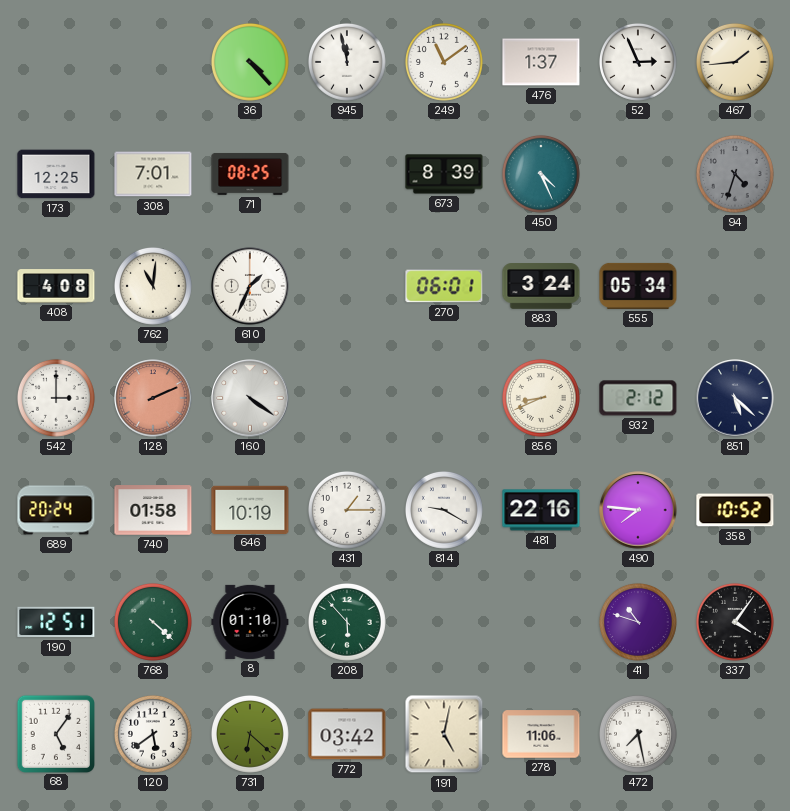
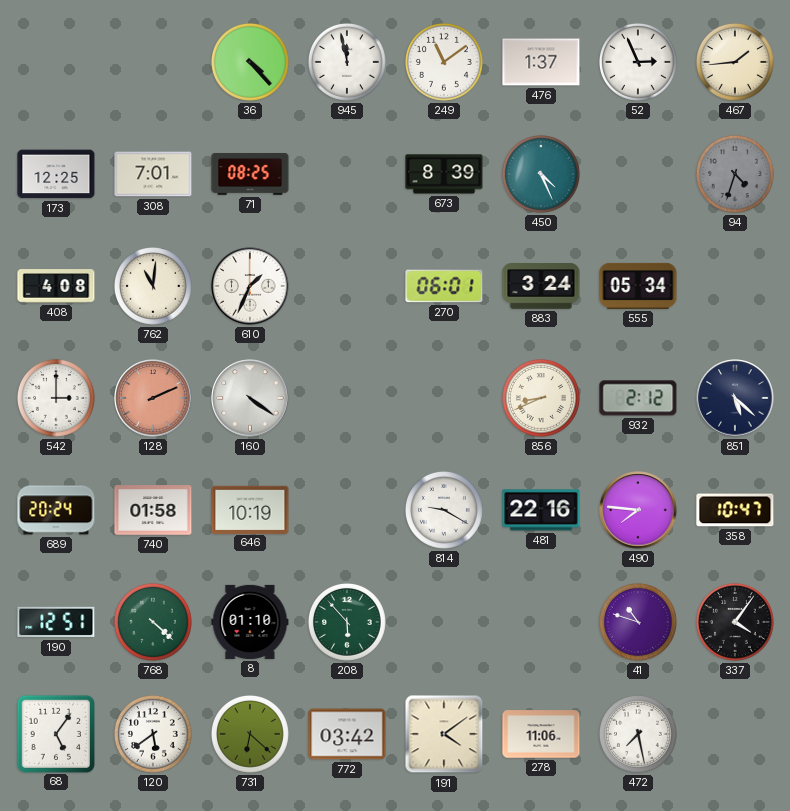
431: 1:15 -> none
358: 10:52 -> 10:47
191: 5:02 -> 4:09
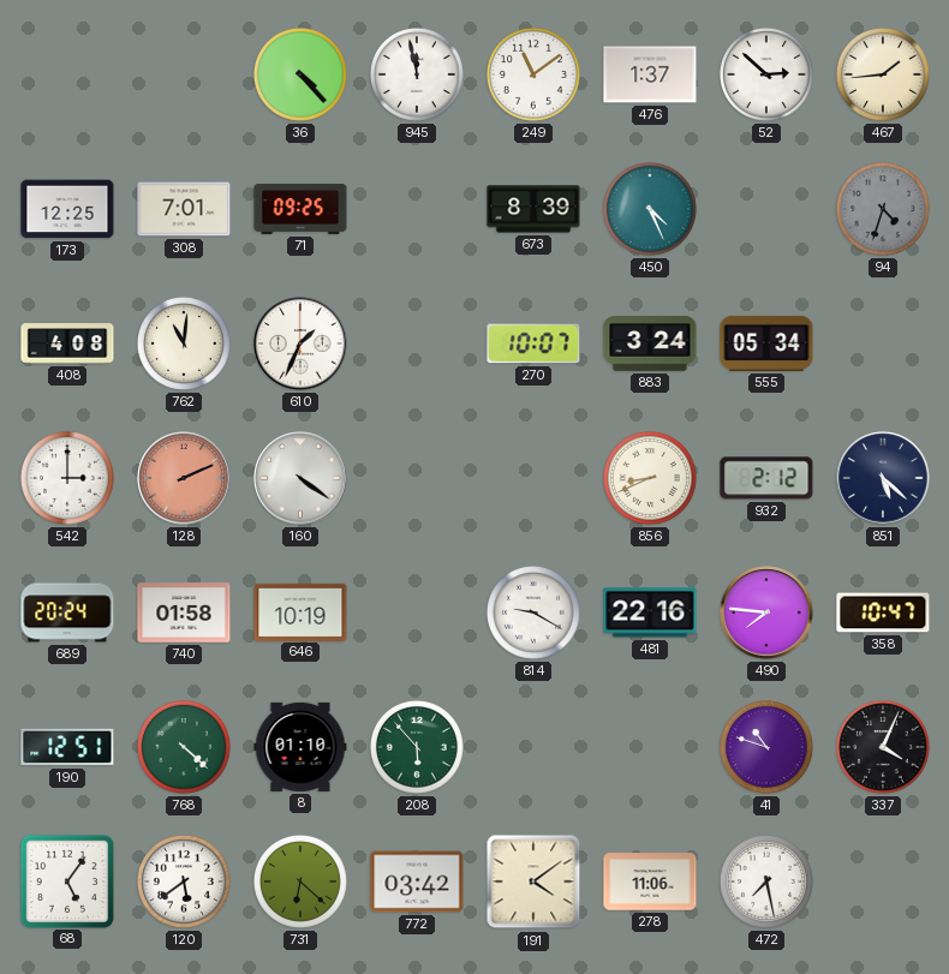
52: 2:56 -> 2:52
71: 08:25 -> 09:25
270: 06:01 -> 10:07
337: 4:06 -> 4:04
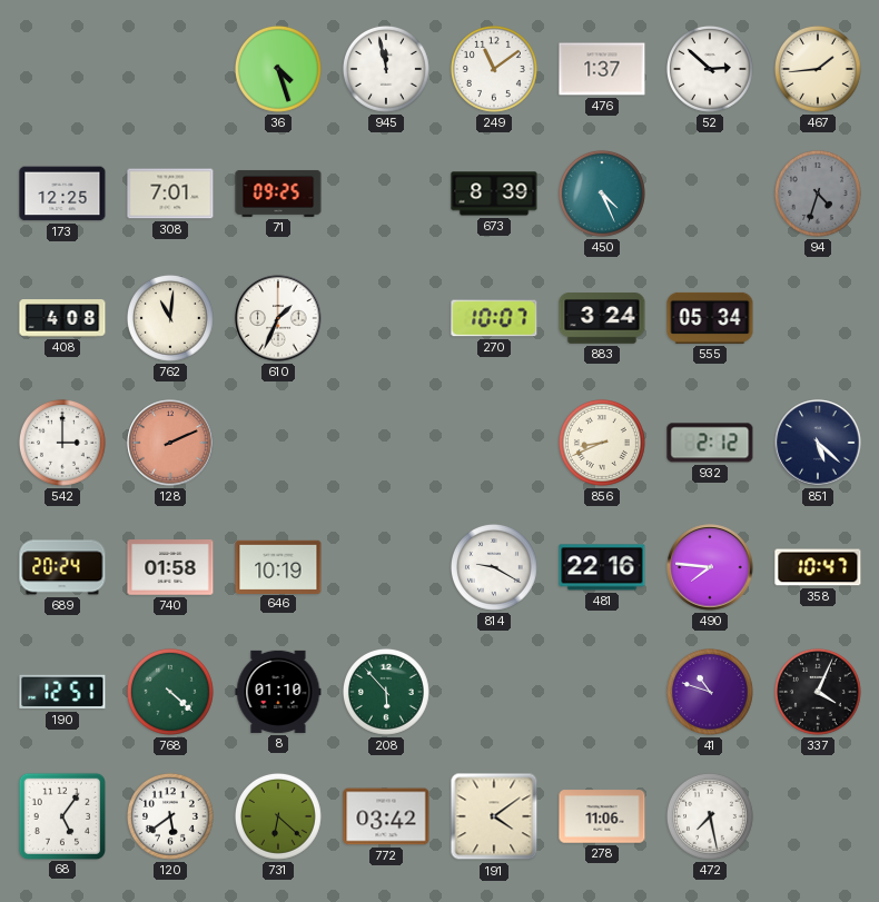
36: 4:23 -> 4:27
160: 4:21 -> none
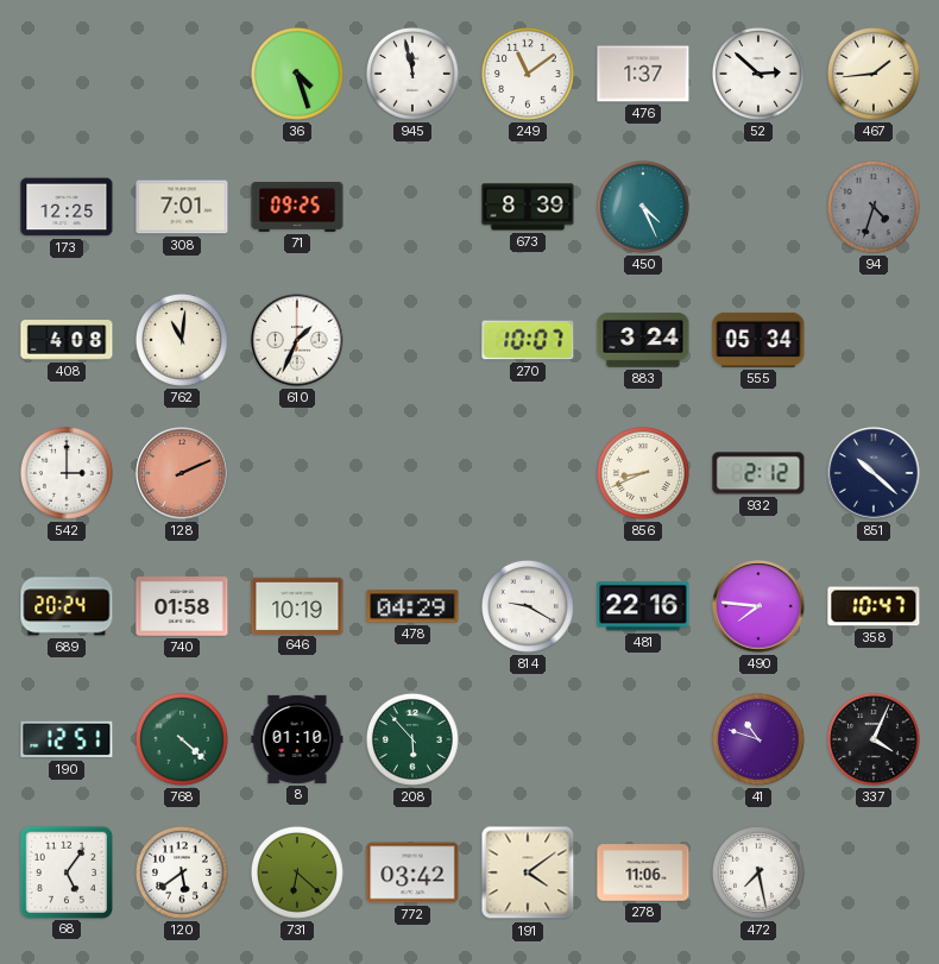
851: 5:22 -> 10:22
478: none -> 04:29
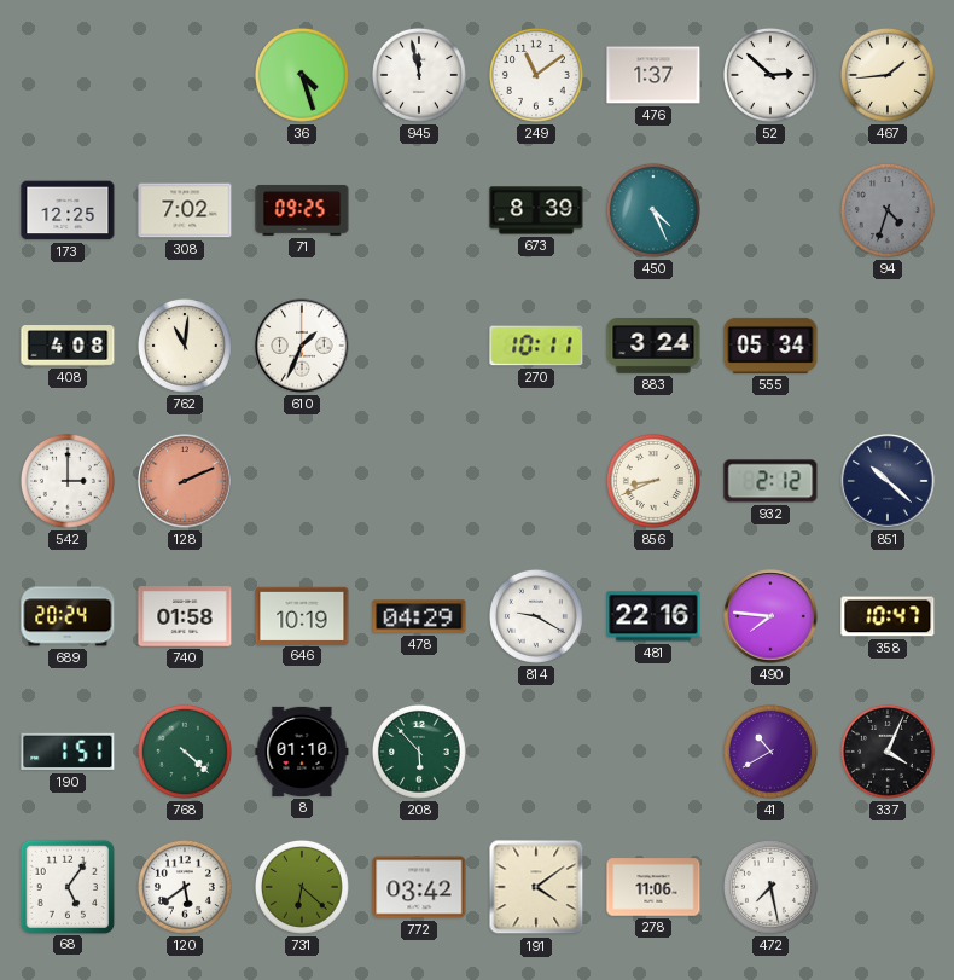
308: 7:01 -> 7:02
270: 10:07 -> 10:11
190: 12:51 -> 1:51
41: 10:48 -> 10:40
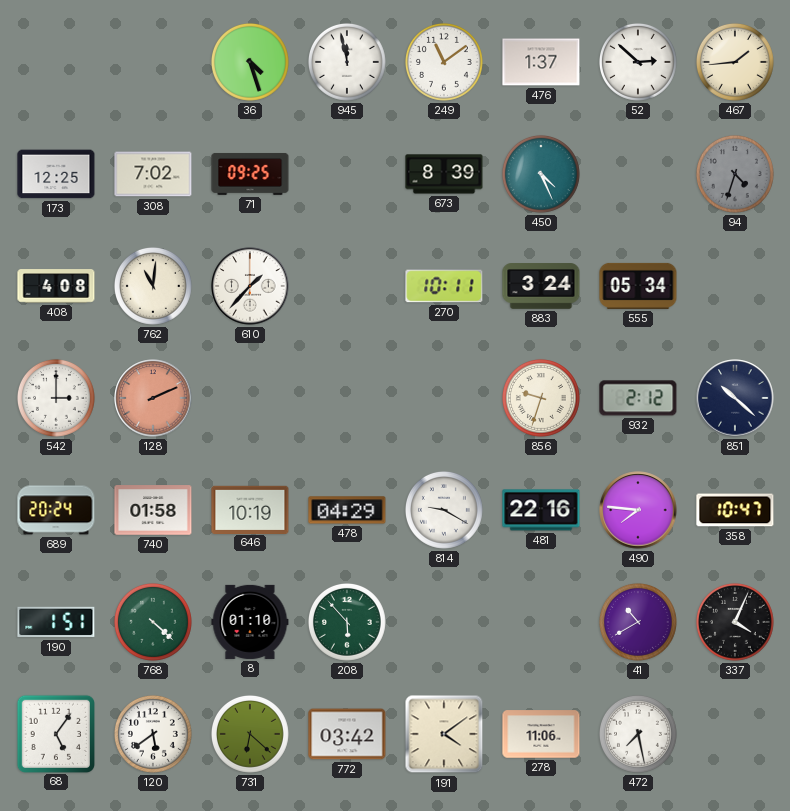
610: 1:34 -> 1:37
856: 8:41 -> 9:33
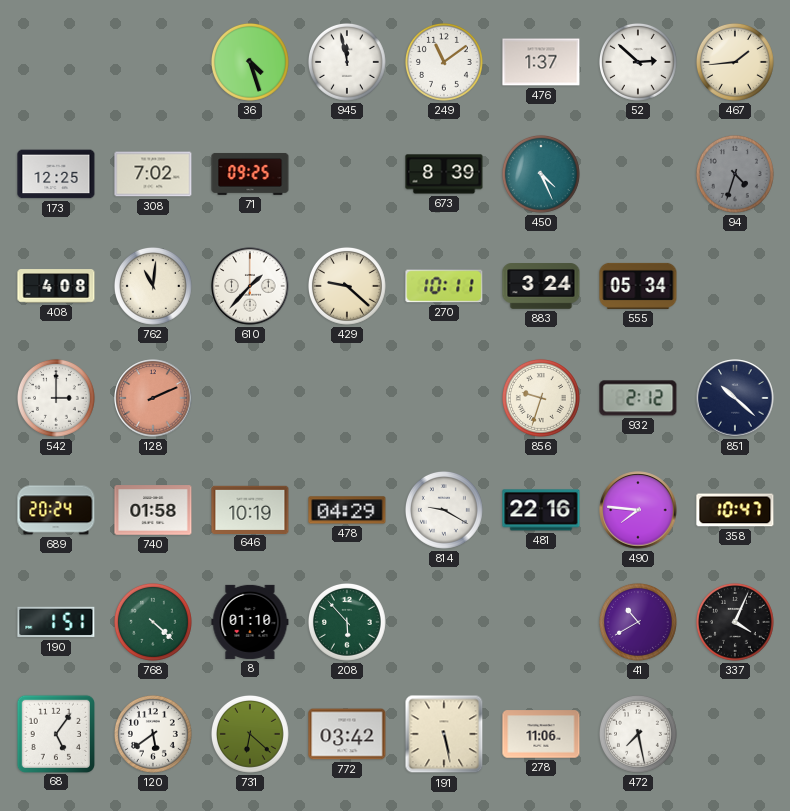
429: none -> 9:22
191: 4:09 -> 5:28
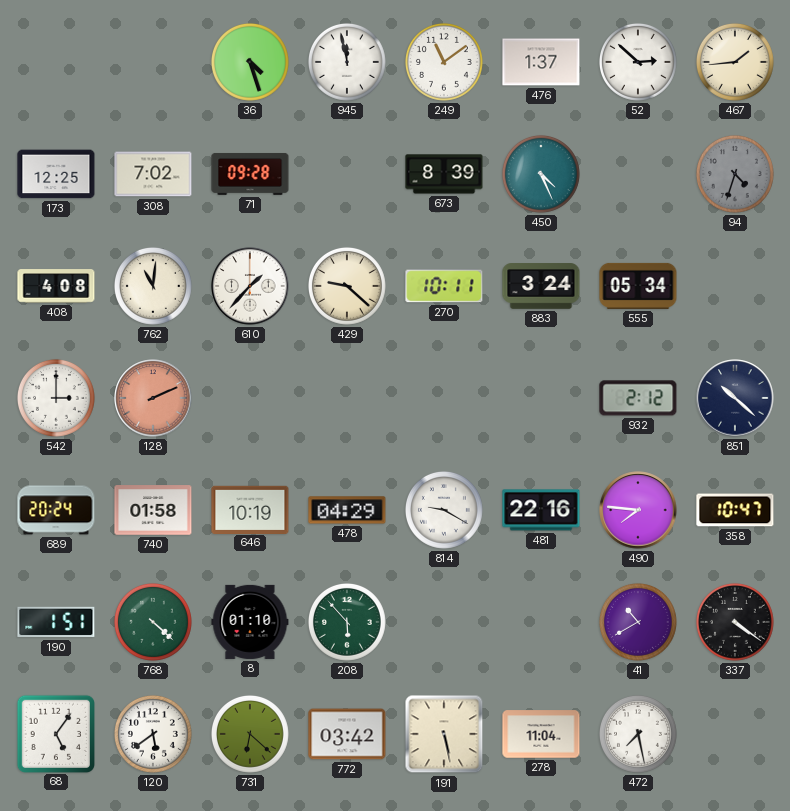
71: 09:25 -> 09:28
856: 9:33 -> none
337: 4:04 -> 4:21
278: 11:06 -> 11:04
